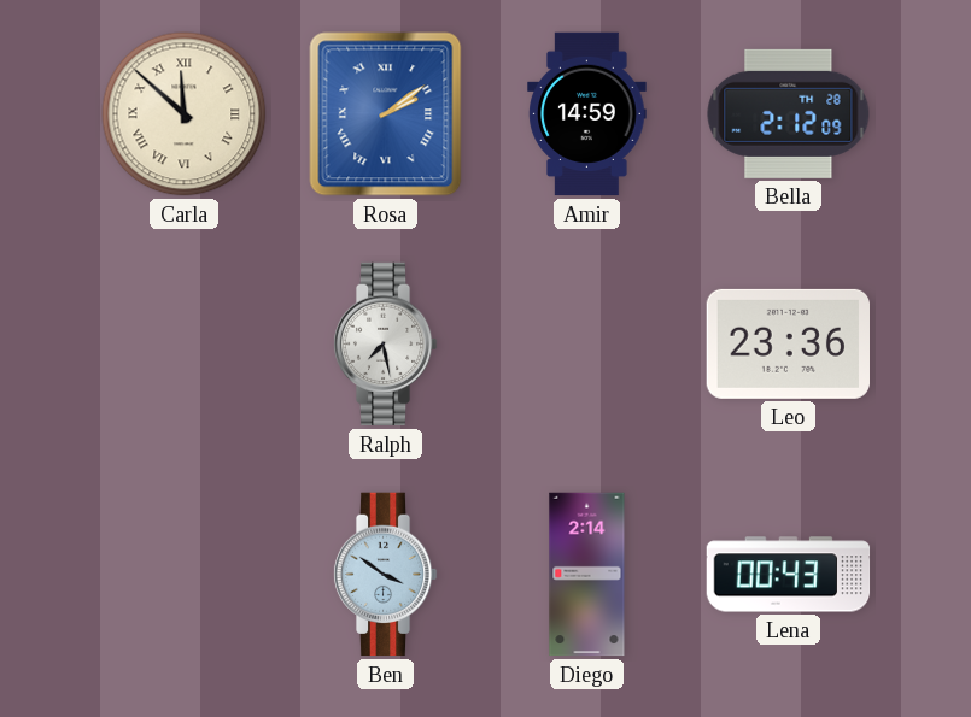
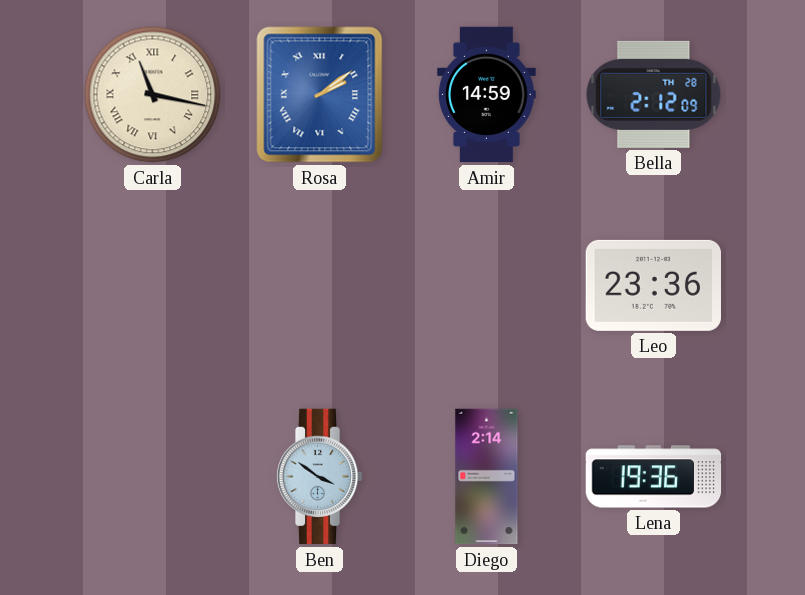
Carla: 11:52 -> 11:17
Ralph: 7:28 -> none
Lena: 00:43 -> 19:36
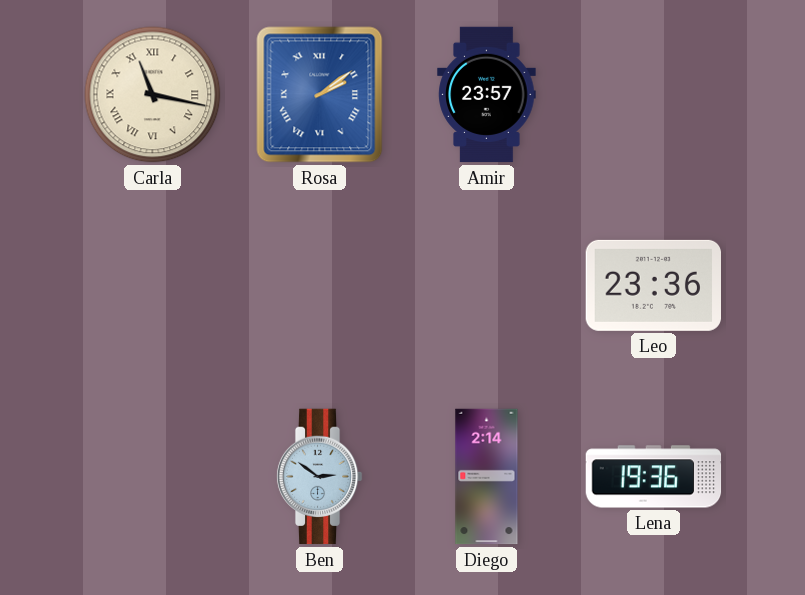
Amir: 14:59 -> 23:57
Bella: 2:12 -> none
Ben: 3:51 -> 2:51
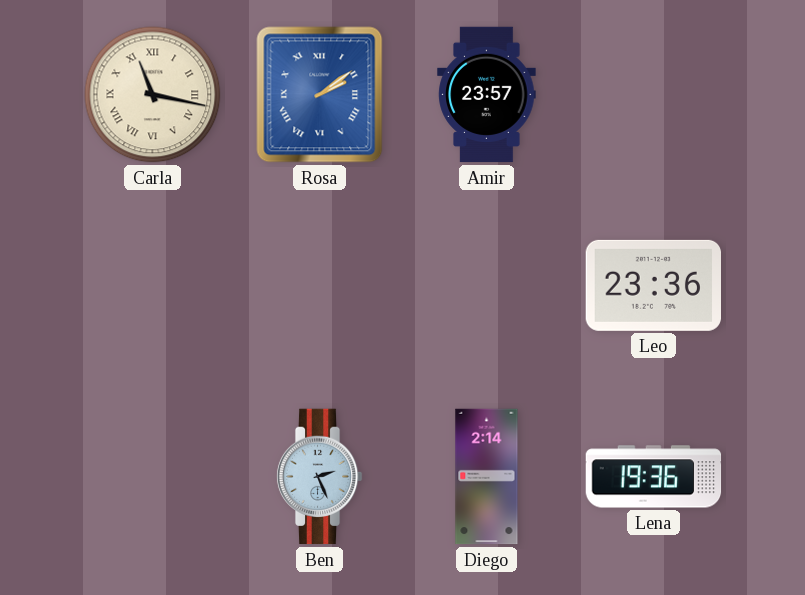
Ben: 2:51 -> 2:26
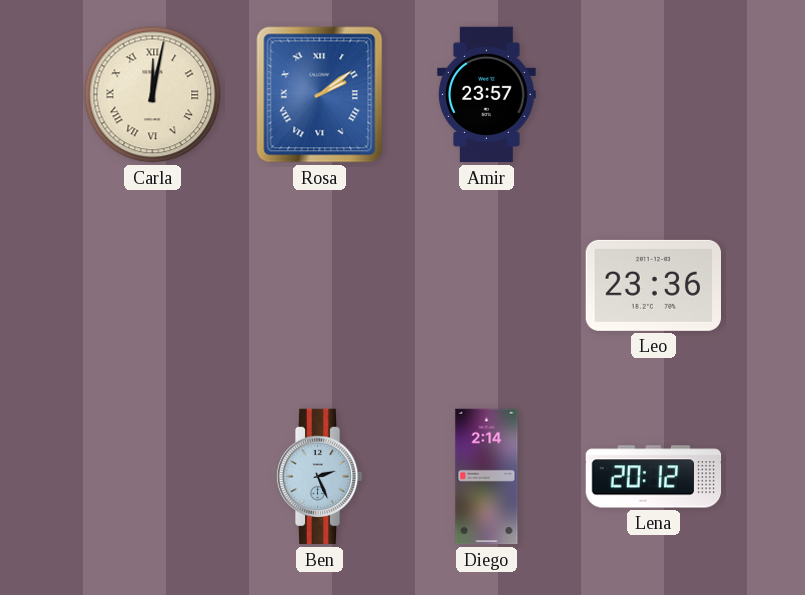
Carla: 11:17 -> 12:02
Lena: 19:36 -> 20:12
